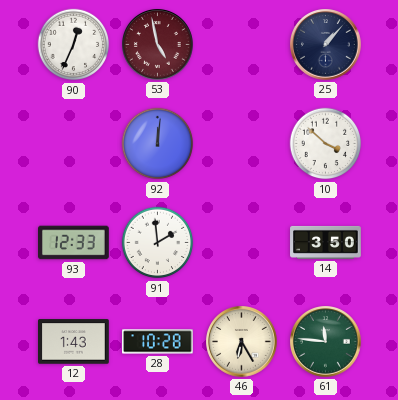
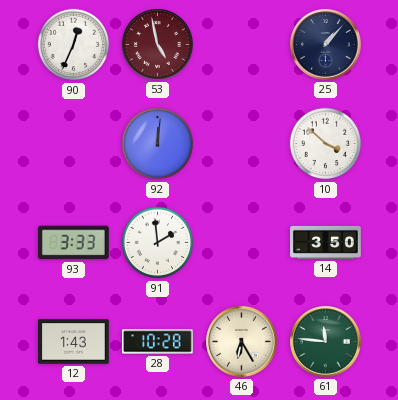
93: 12:33 -> 3:33
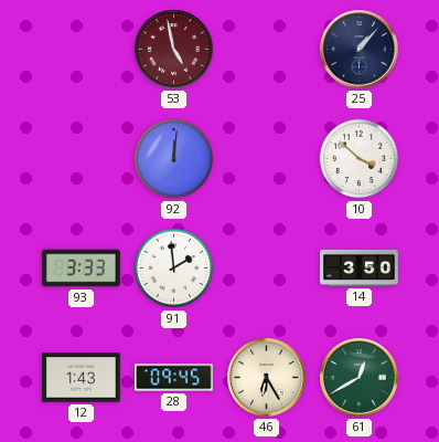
90: 12:34 -> none
28: 10:28 -> 09:45
61: 11:46 -> 12:40
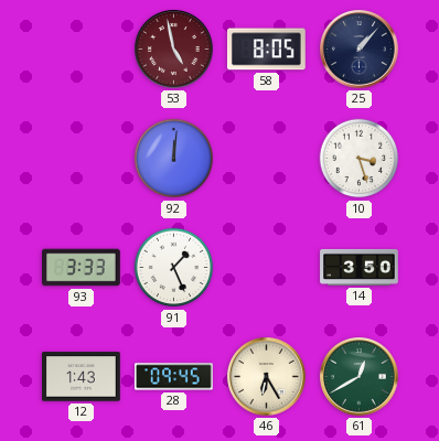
58: none -> 8:05
10: 3:52 -> 3:27
91: 1:59 -> 1:26
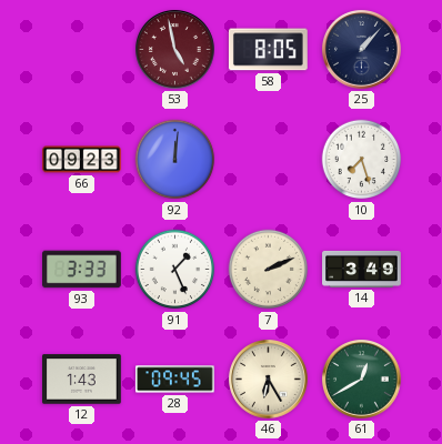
66: none -> 09:23
10: 3:27 -> 7:27
7: none -> 2:11
14: 3:50 -> 3:49
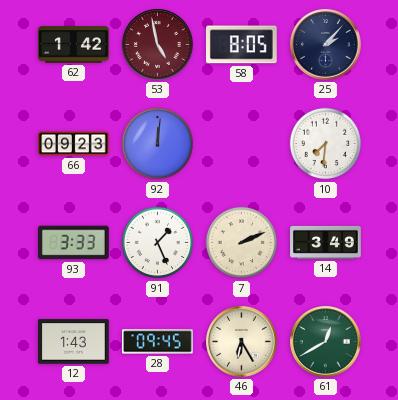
62: none -> 1:42
25: 1:07 -> 2:07
10: 7:27 -> 7:31
